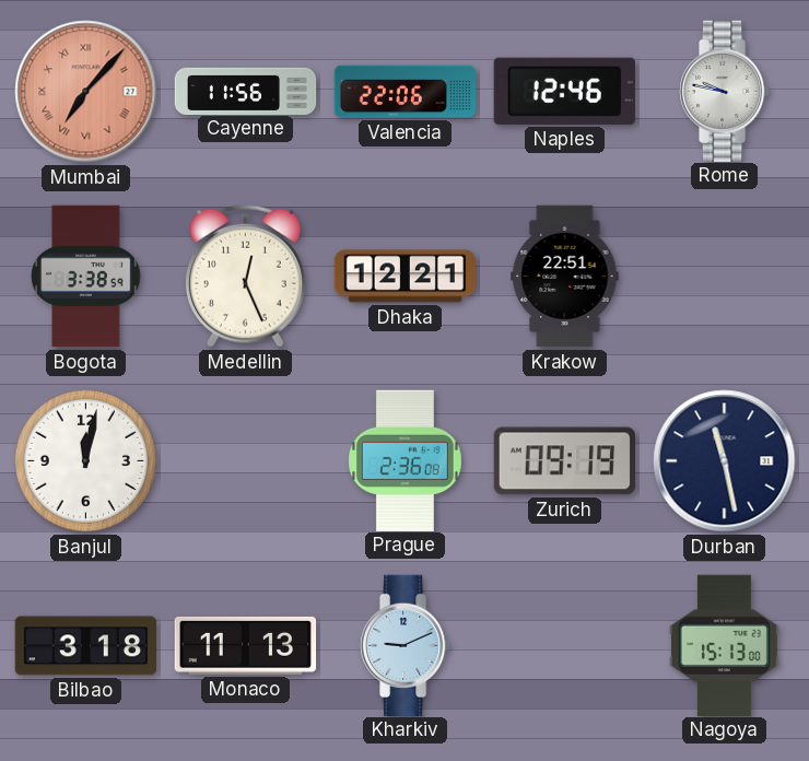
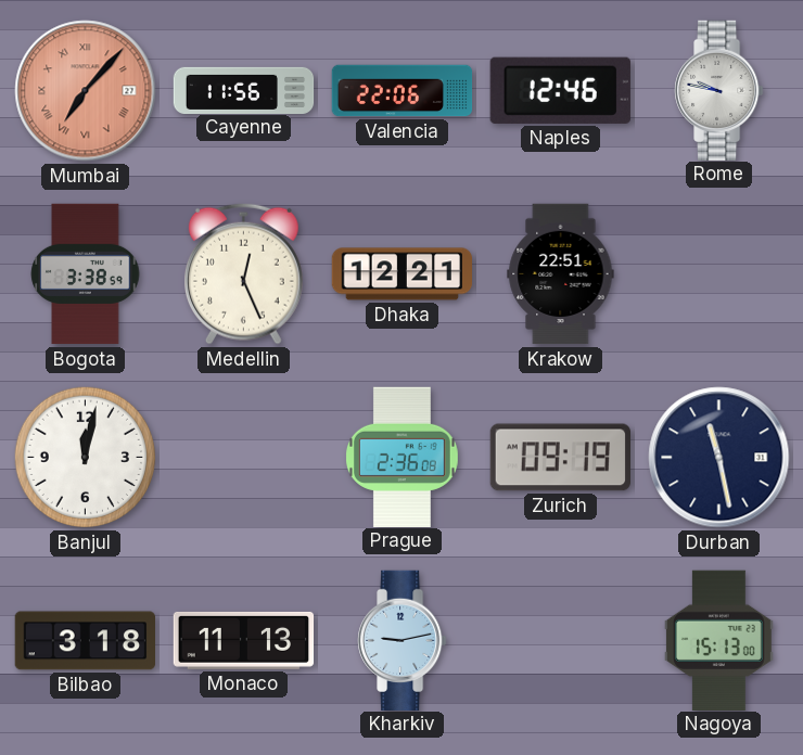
Kharkiv: 9:11 -> 9:13
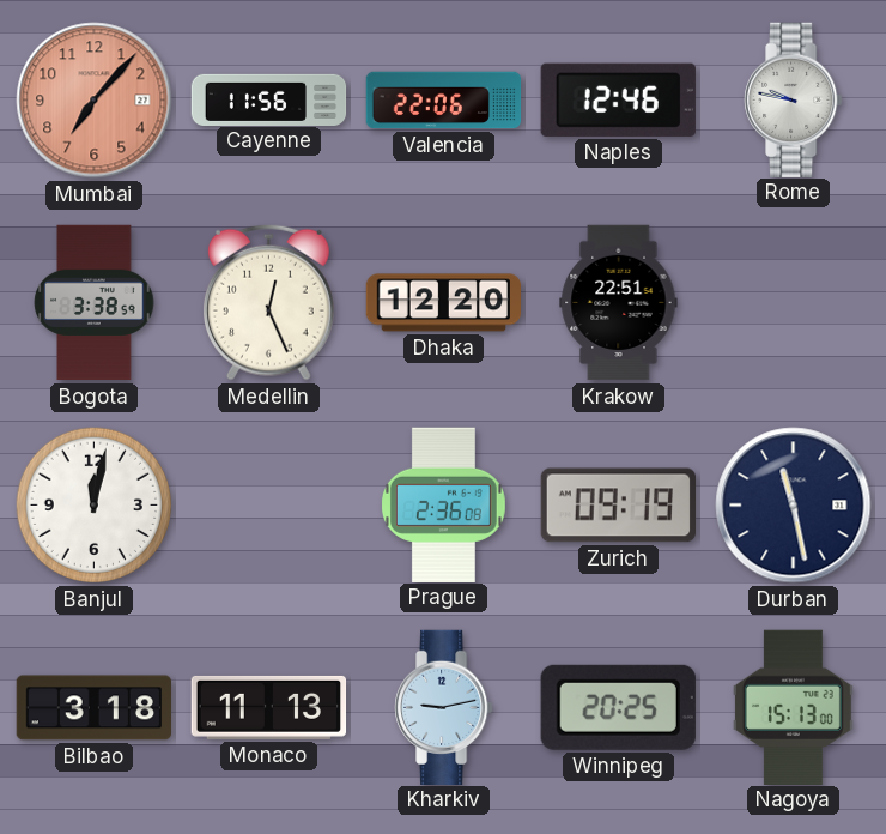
Mumbai numerals: Roman -> Arabic
Dhaka: 12:21 -> 12:20
Winnipeg: none -> 20:25
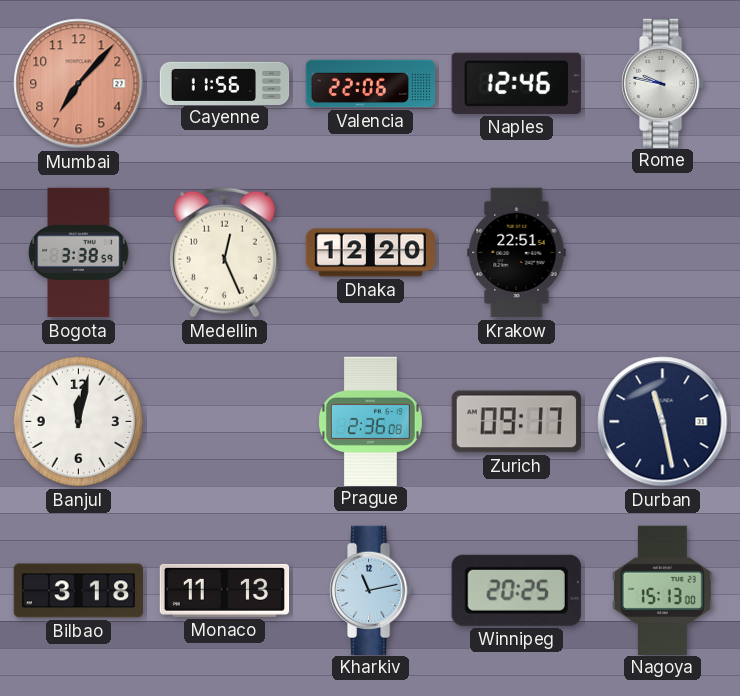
Zurich: 09:19 -> 09:17
Kharkiv: 9:13 -> 11:13
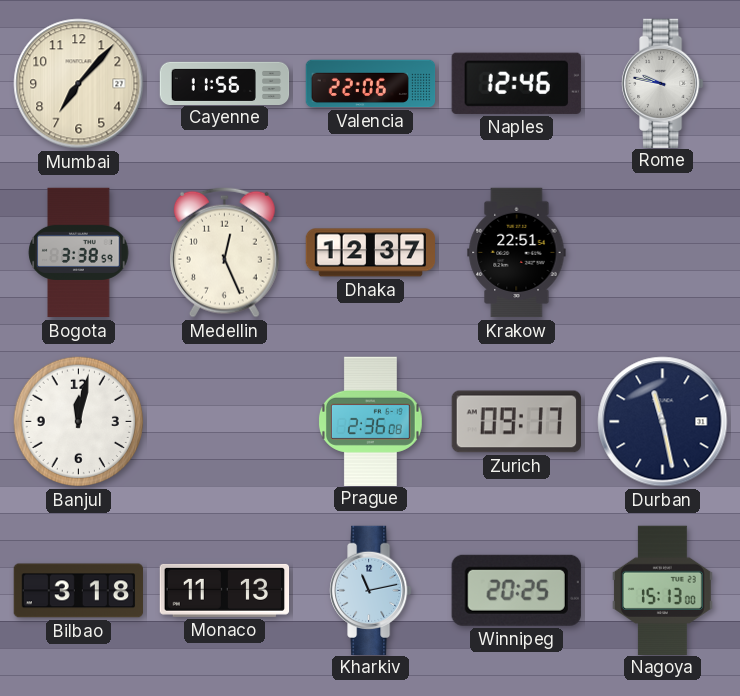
Mumbai dial: salmon -> cream
Dhaka: 12:20 -> 12:37
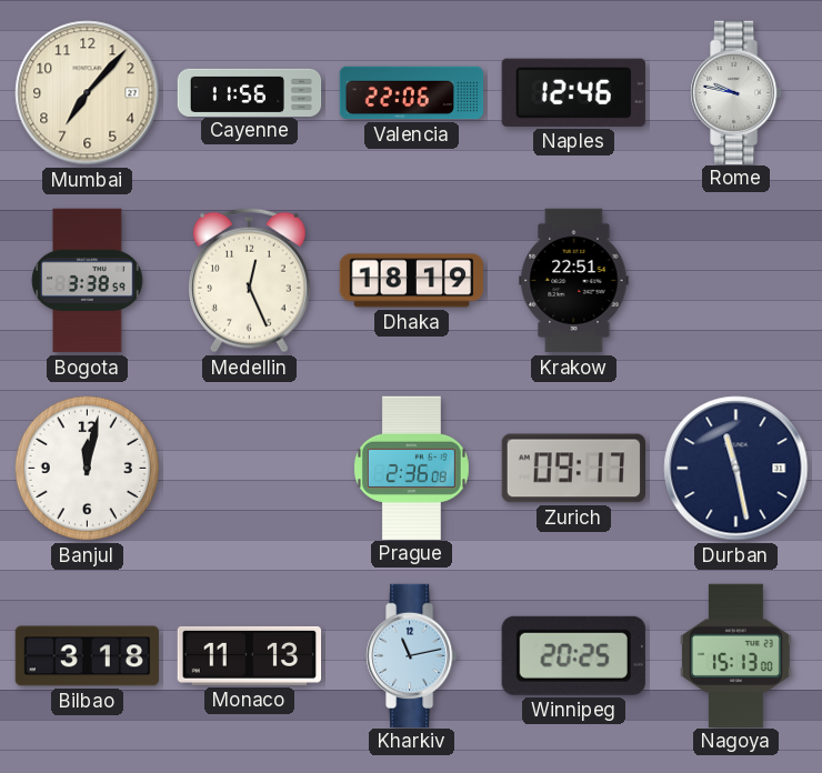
Dhaka: 12:37 -> 18:19
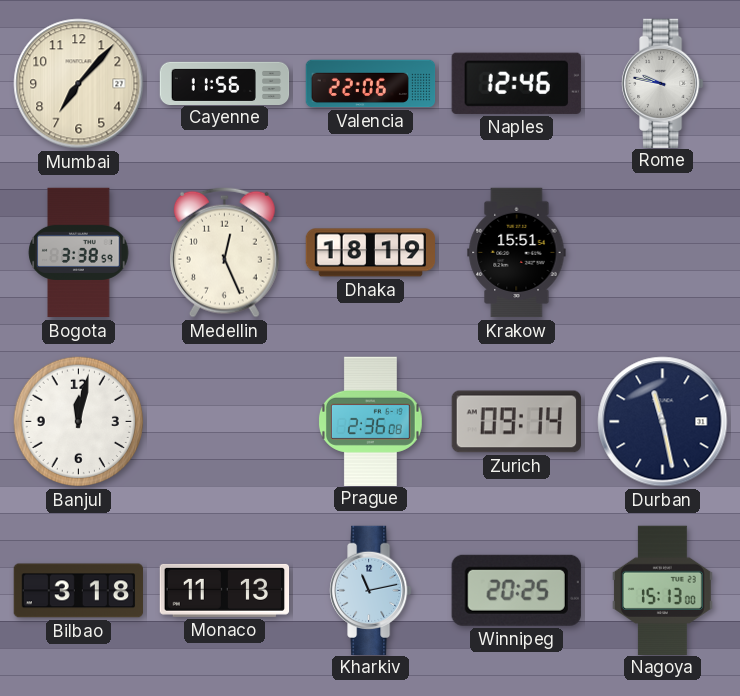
Krakow: 22:51 -> 15:51
Zurich: 09:17 -> 09:14
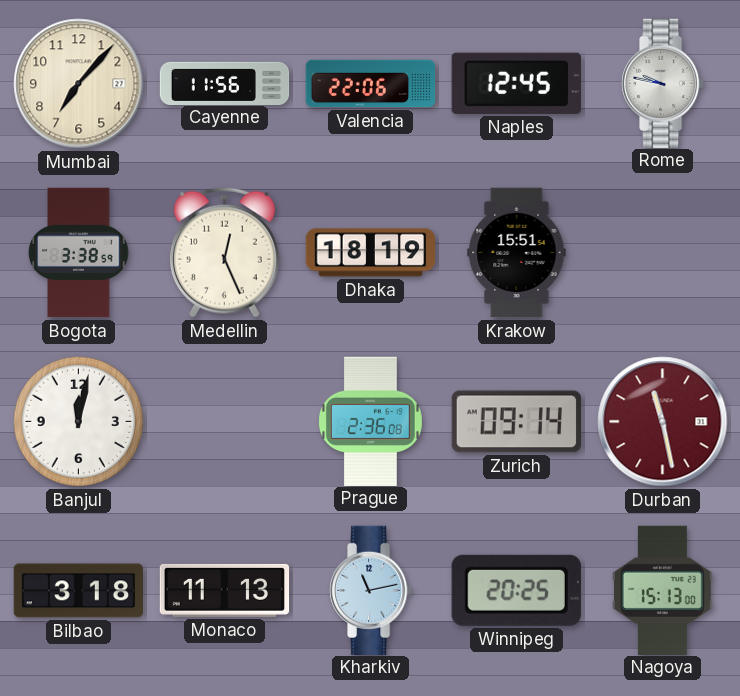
Naples: 12:46 -> 12:45
Durban dial: navy -> burgundy
